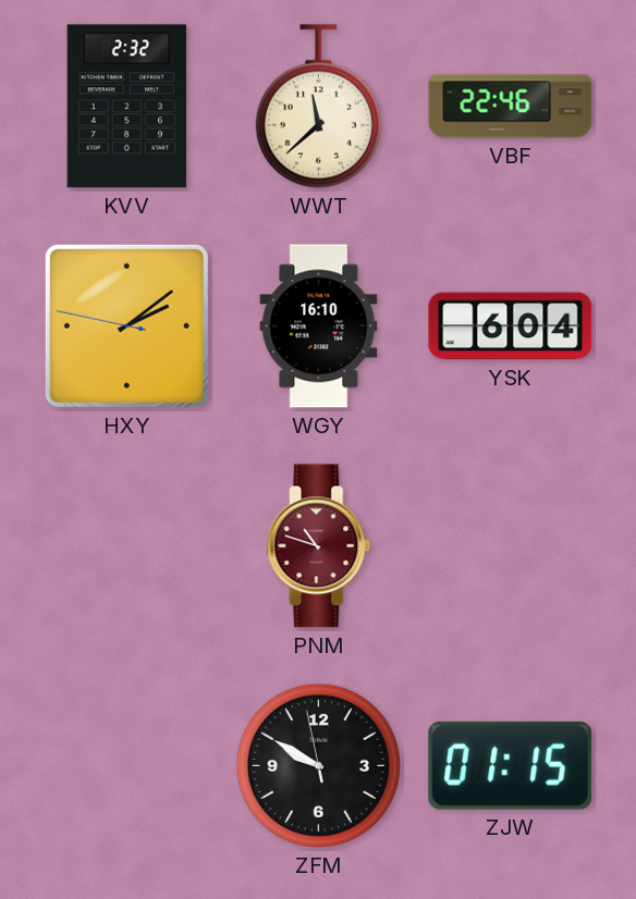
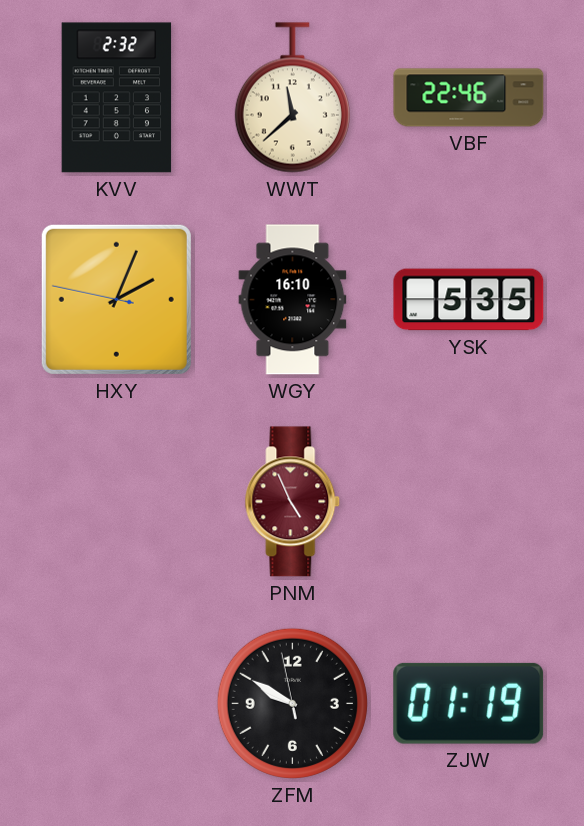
HXY: 2:08 -> 2:03
YSK: 6:04 -> 5:35
PNM: 10:48 -> 4:56
ZJW: 01:15 -> 01:19
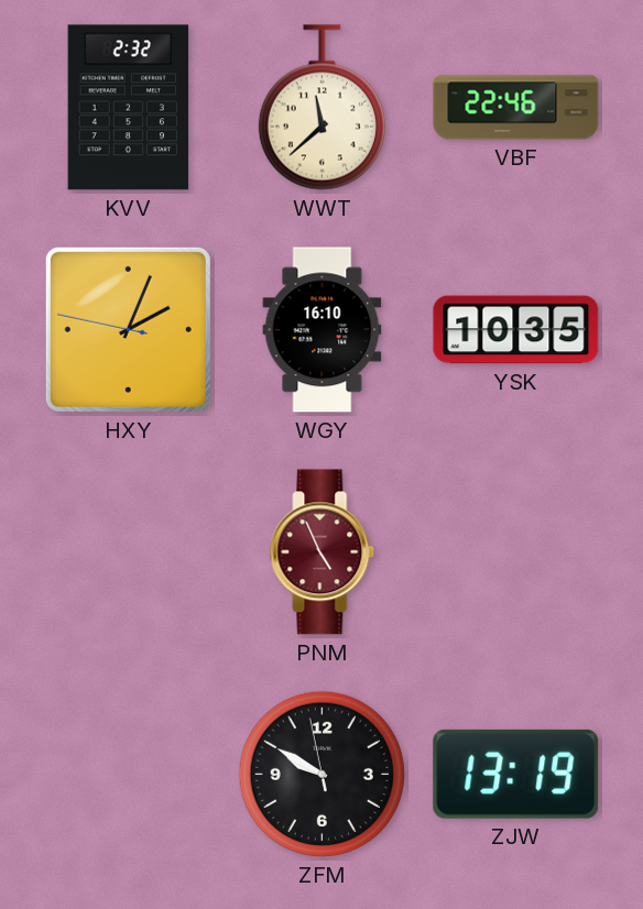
YSK: 5:35 -> 10:35
ZJW: 01:19 -> 13:19
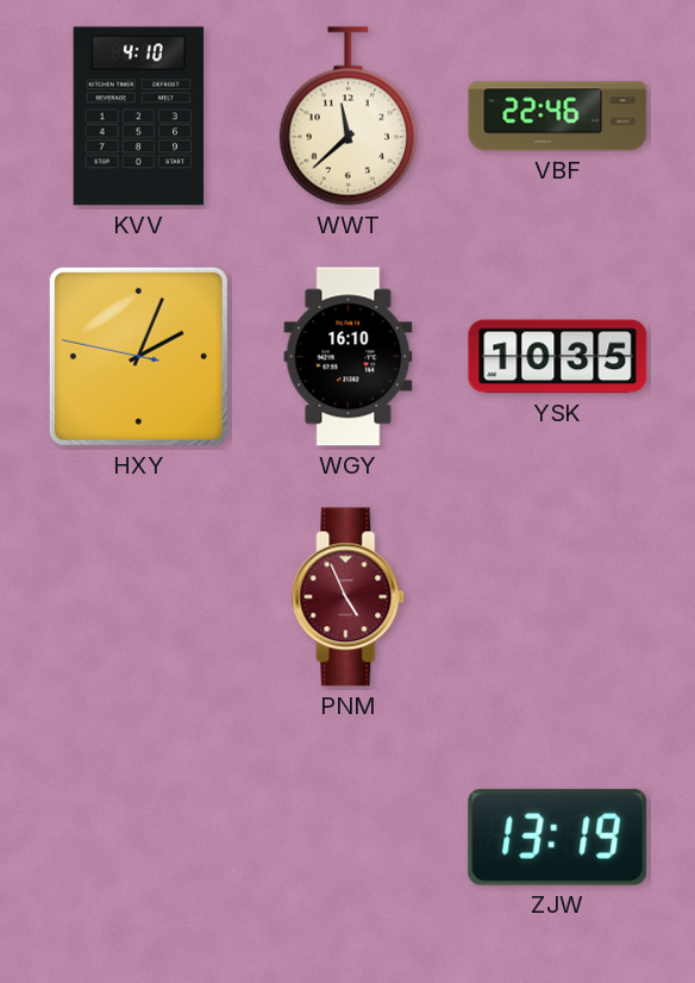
KVV: 2:32 -> 4:10
ZFM: 9:49 -> none
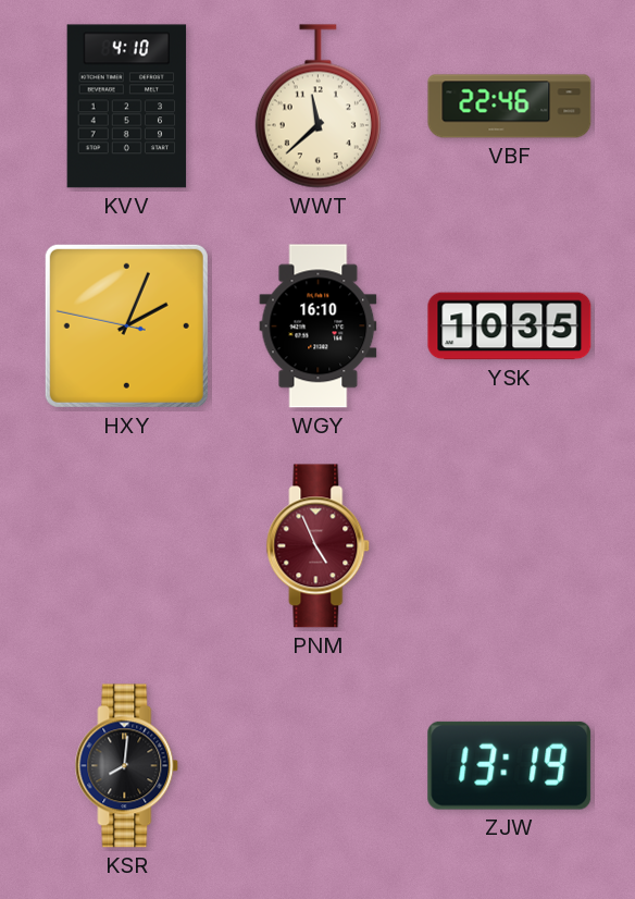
KSR: none -> 8:01
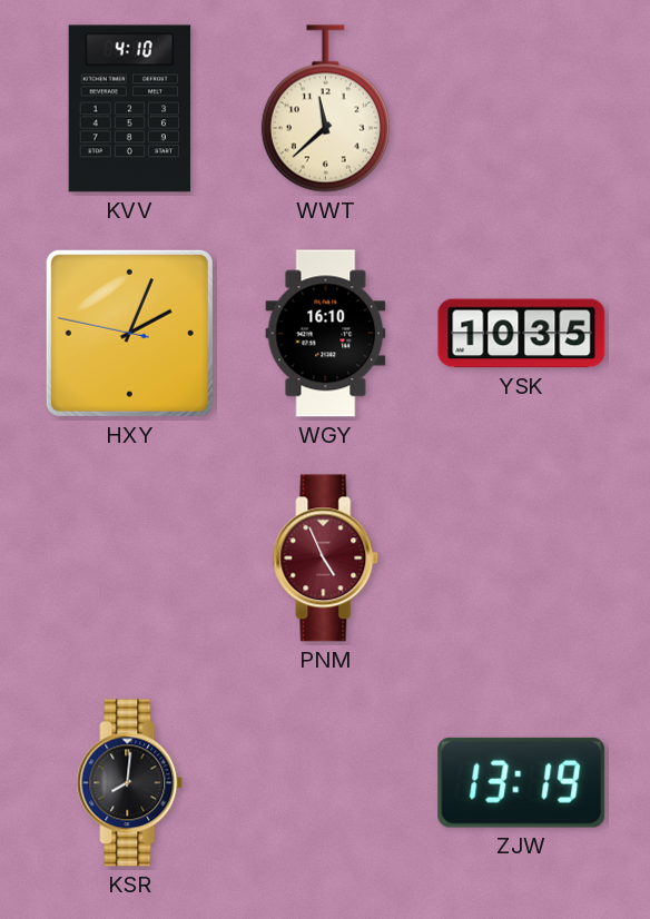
VBF: 22:46 -> none
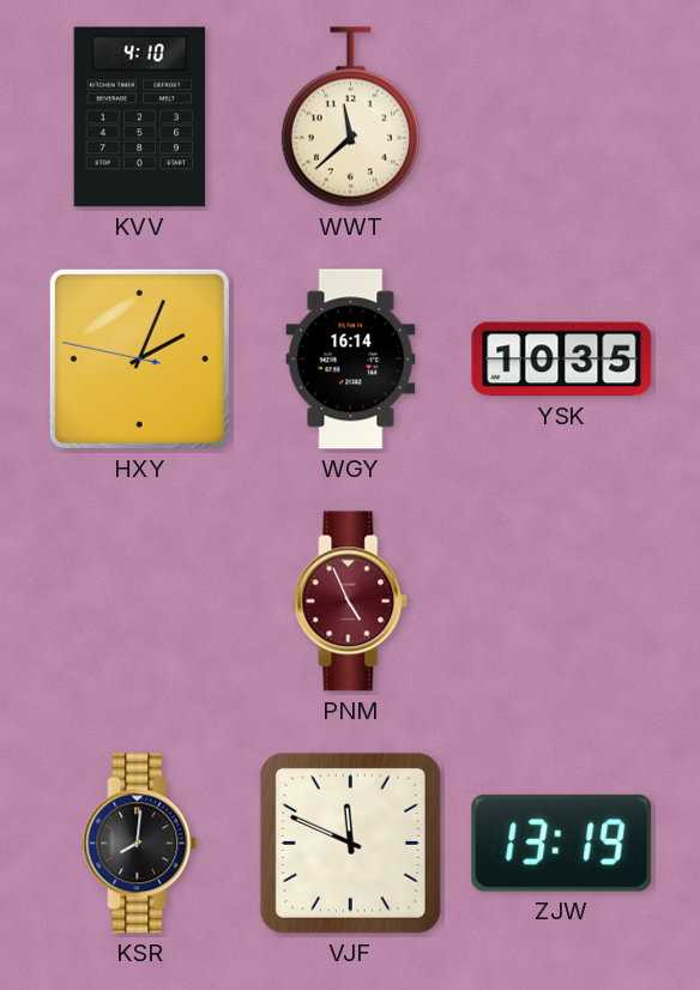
WGY: 16:10 -> 16:14
VJF: none -> 11:49
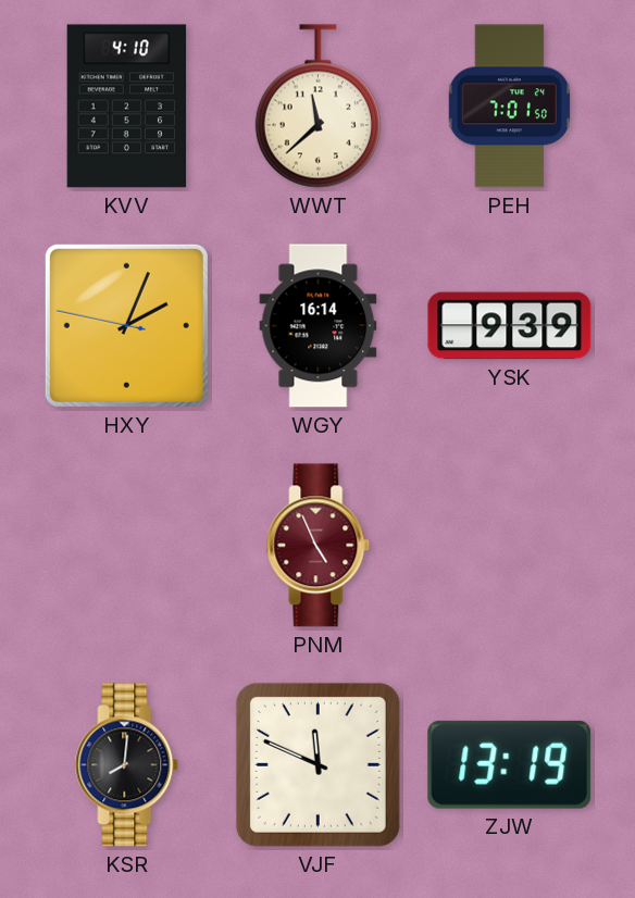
PEH: none -> 7:01
YSK: 10:35 -> 9:39
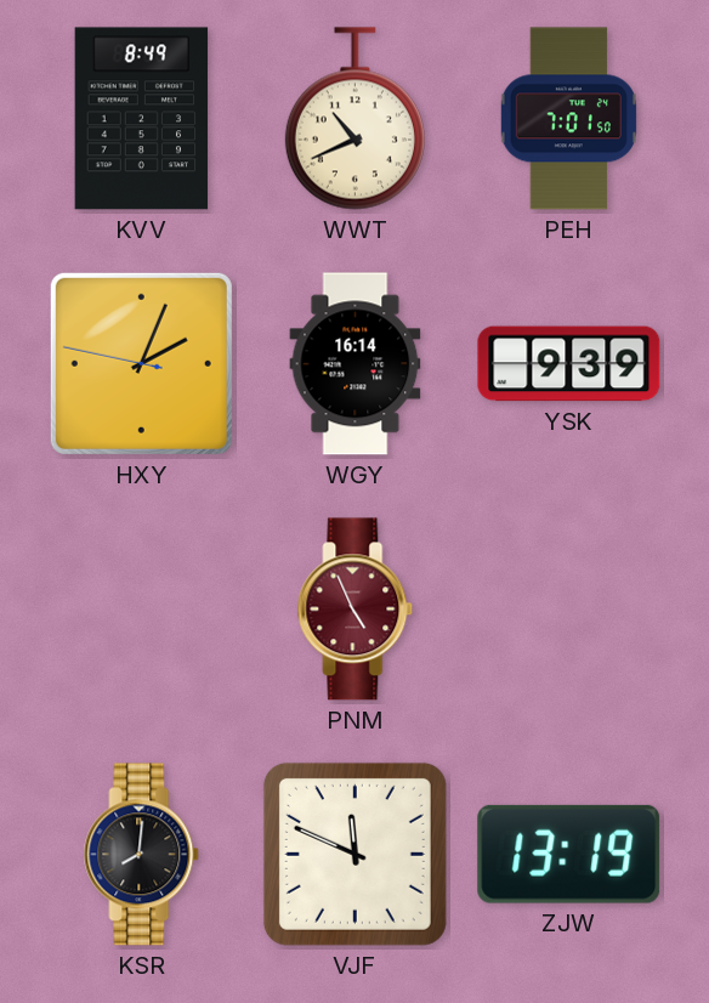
KVV: 4:10 -> 8:49
WWT: 11:38 -> 10:41
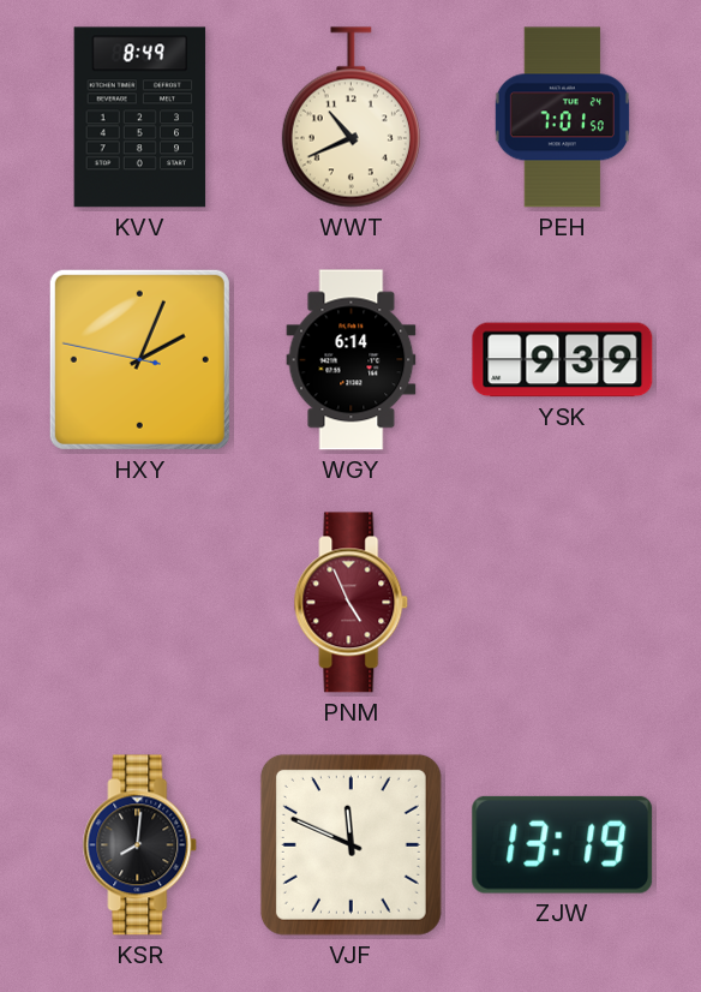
WGY: 16:14 -> 6:14
